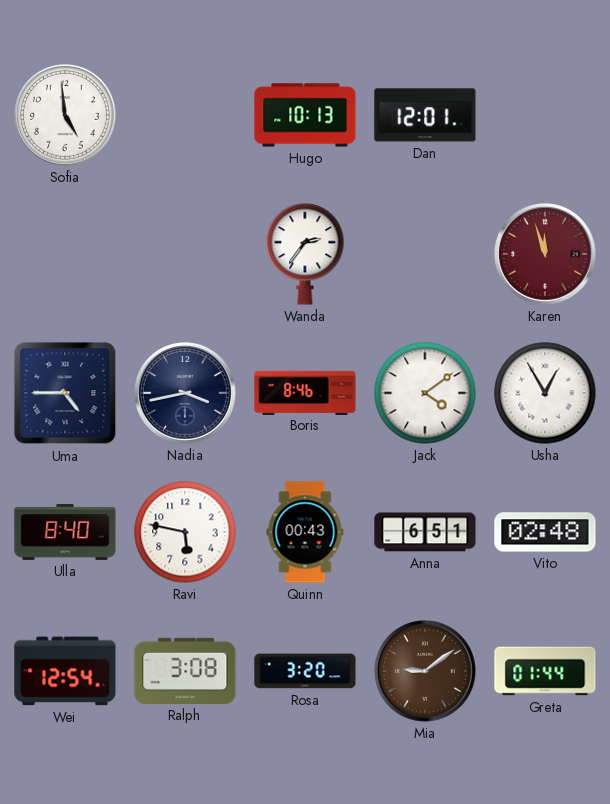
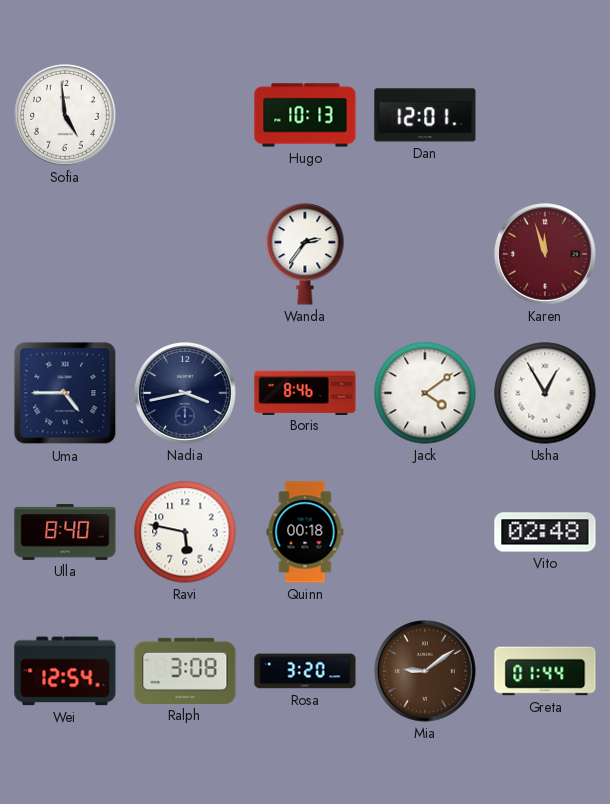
Quinn: 00:43 -> 00:18
Anna: 6:51 -> none
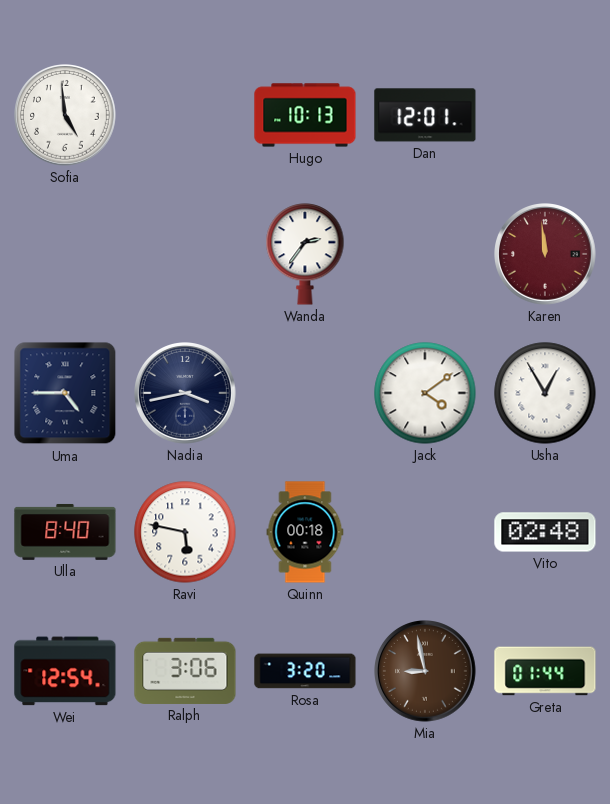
Karen: 11:57 -> 11:59
Boris: 8:46 -> none
Ralph: 3:08 -> 3:06
Mia: 9:09 -> 8:58
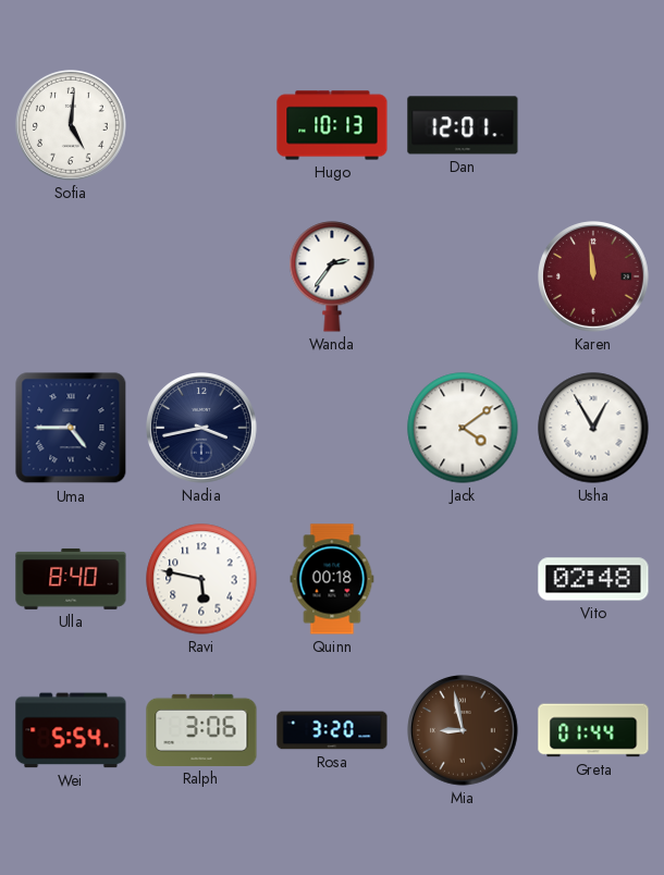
Sofia: 4:59 -> 5:01
Wei: 12:54 -> 5:54
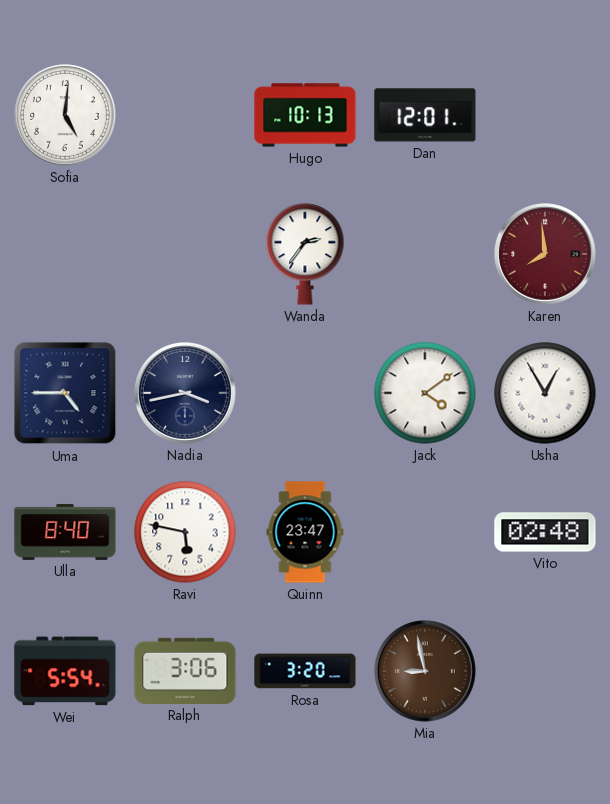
Karen: 11:59 -> 7:59
Quinn: 00:18 -> 23:47
Greta: 01:44 -> none
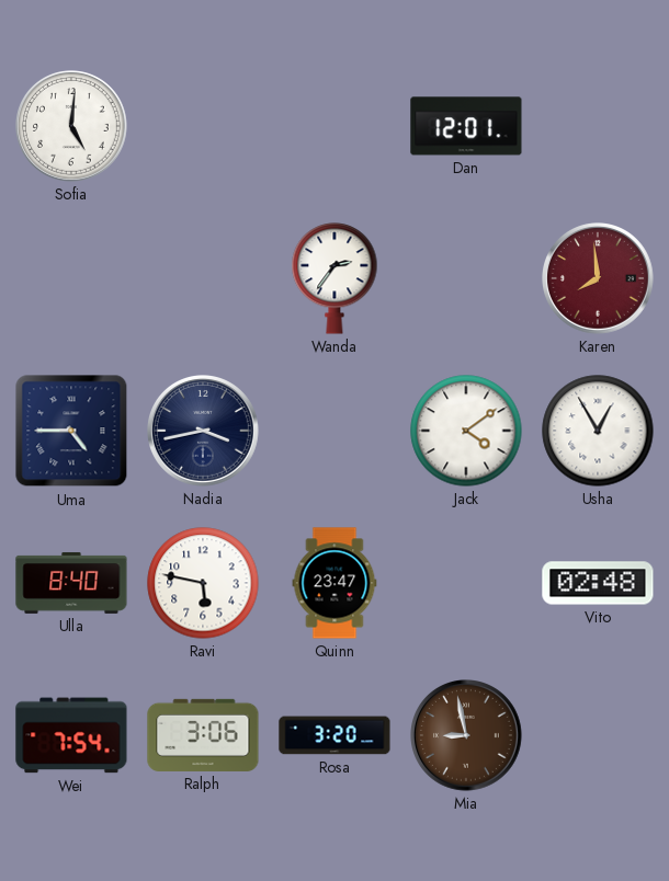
Hugo: 10:13 -> none
Wei: 5:54 -> 7:54
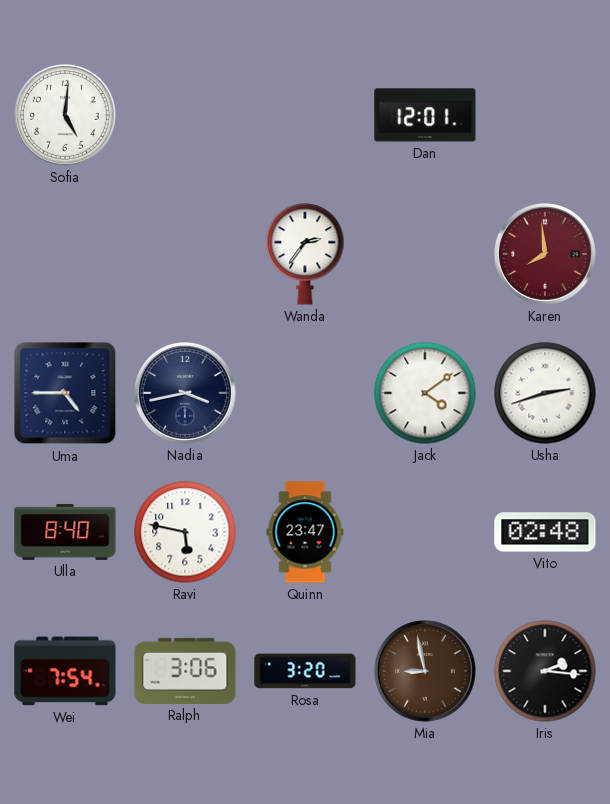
Usha: 12:55 -> 2:42
Iris: none -> 2:16
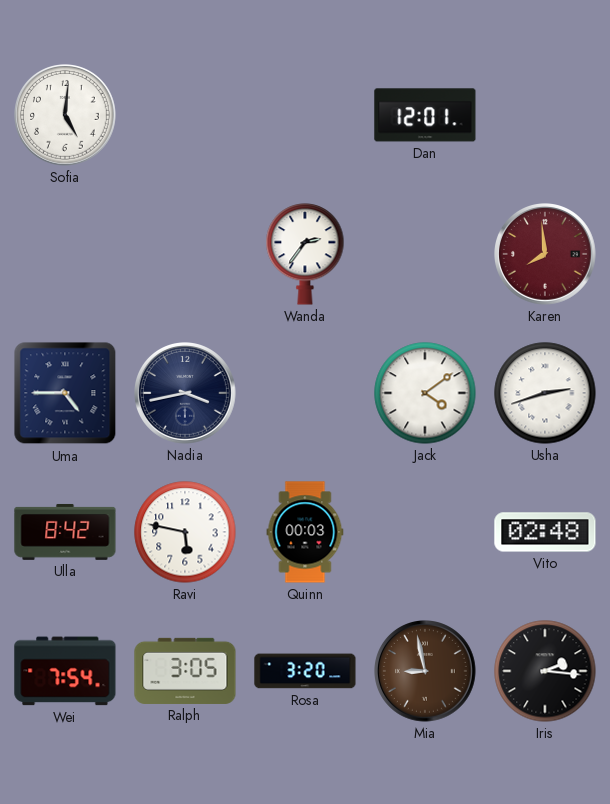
Ulla: 8:40 -> 8:42
Quinn: 23:47 -> 00:03
Ralph: 3:06 -> 3:05
